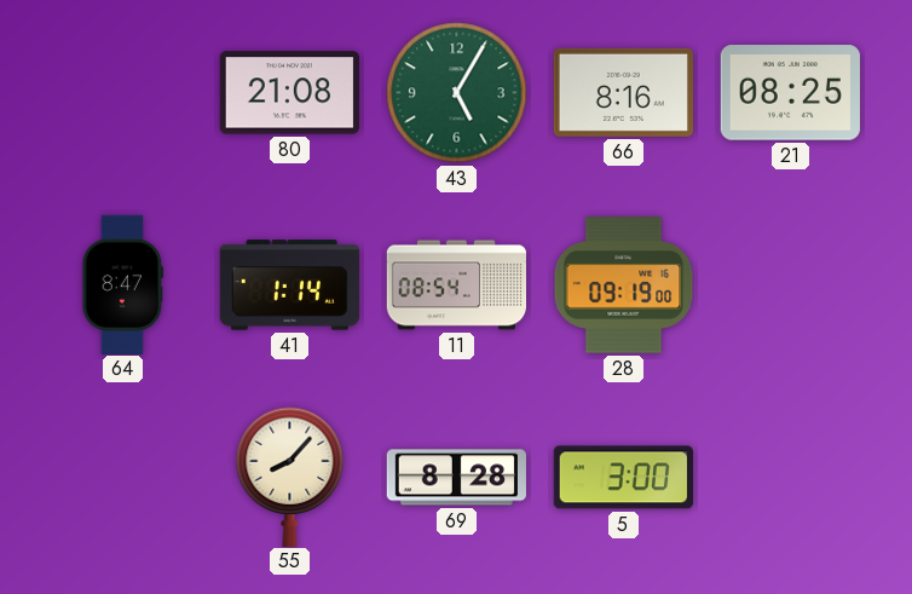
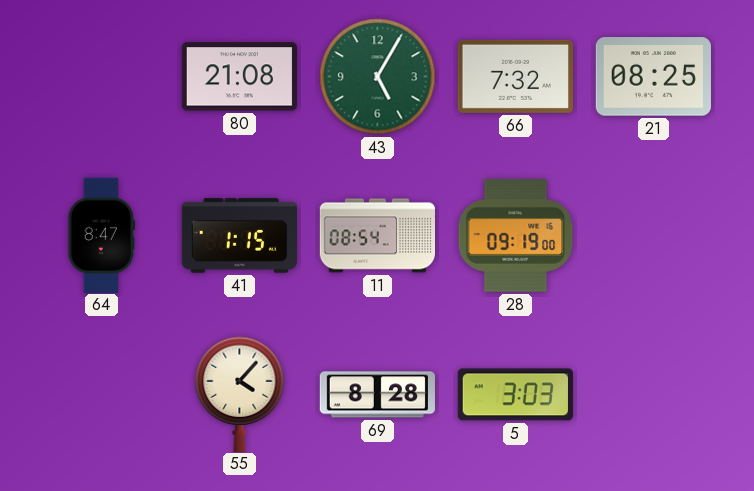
66: 8:16 -> 7:32
41: 1:14 -> 1:15
55: 8:07 -> 4:07
5: 3:00 -> 3:03
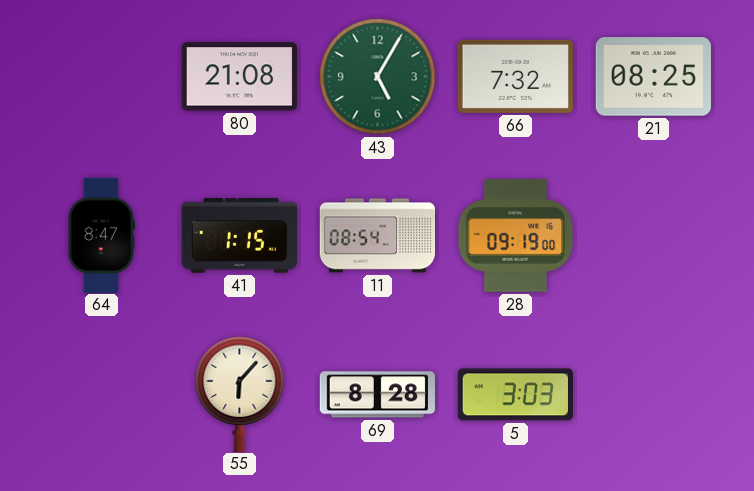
55: 4:07 -> 6:07
